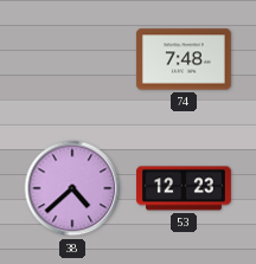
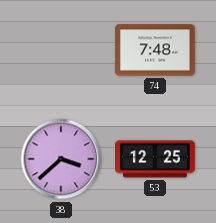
38: 4:38 -> 3:38
53: 12:23 -> 12:25
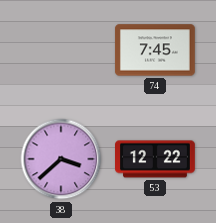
74: 7:48 -> 7:45
53: 12:25 -> 12:22
